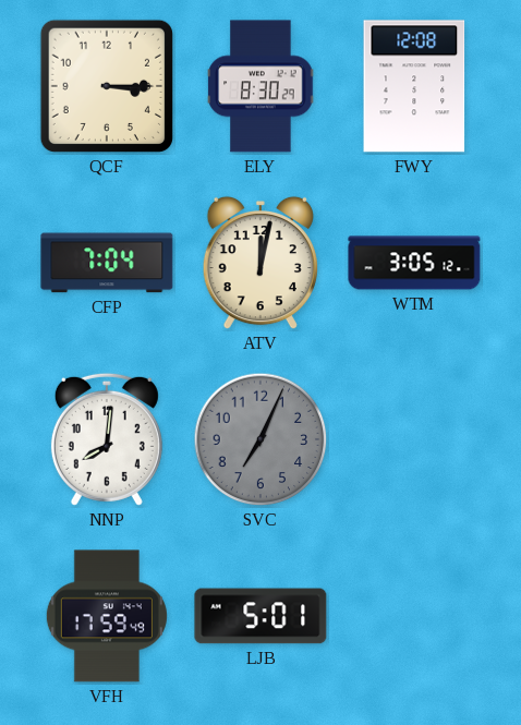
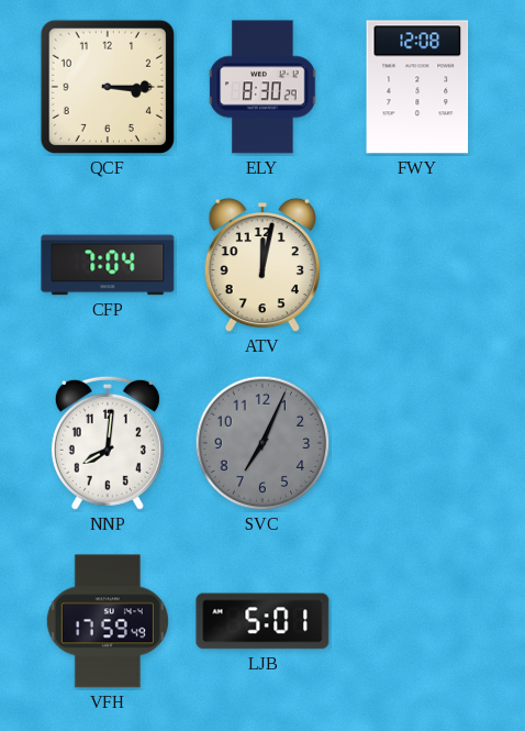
WTM: 3:05 -> none
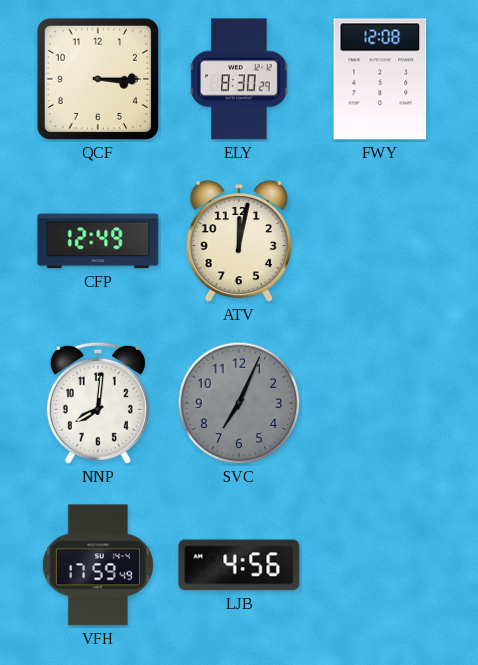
CFP: 7:04 -> 12:49
LJB: 5:01 -> 4:56
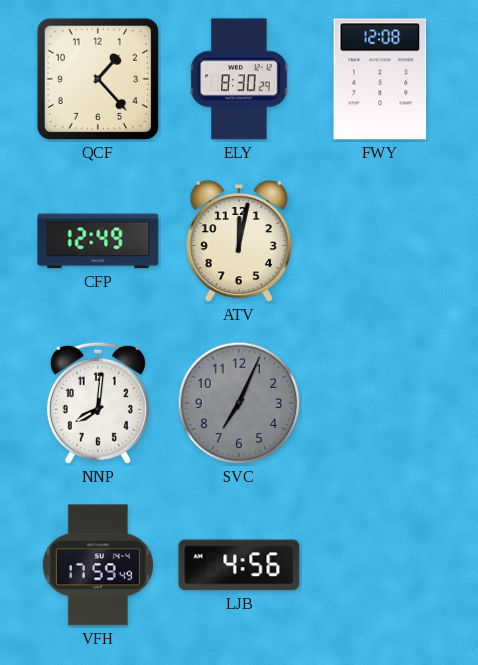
QCF: 3:15 -> 1:23
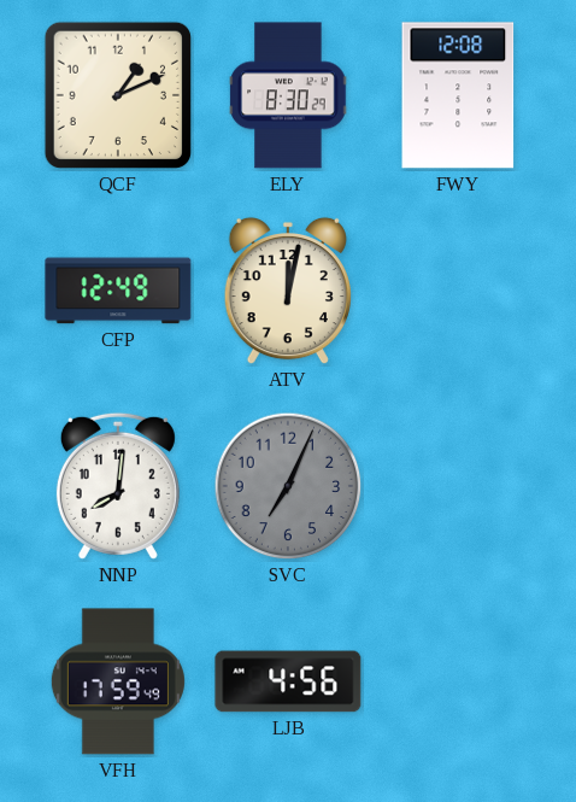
QCF: 1:23 -> 1:11
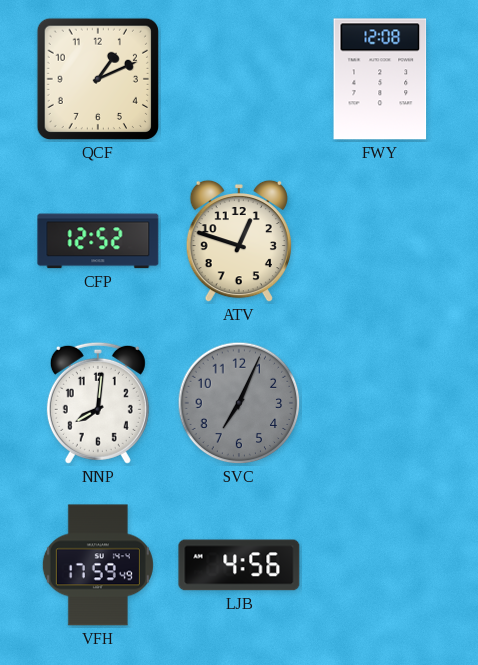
ELY: 8:30 -> none
CFP: 12:49 -> 12:52
ATV: 12:02 -> 12:48
